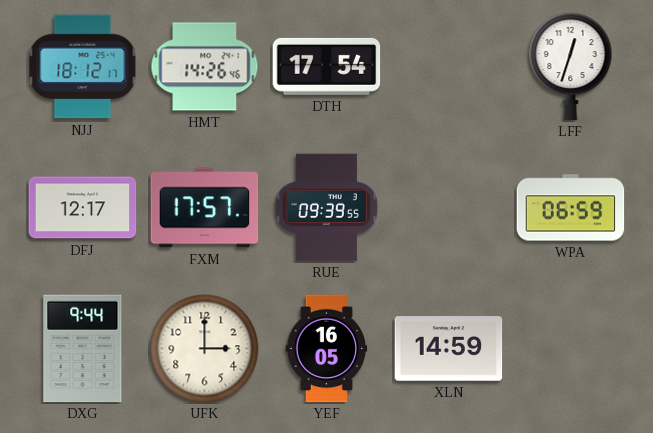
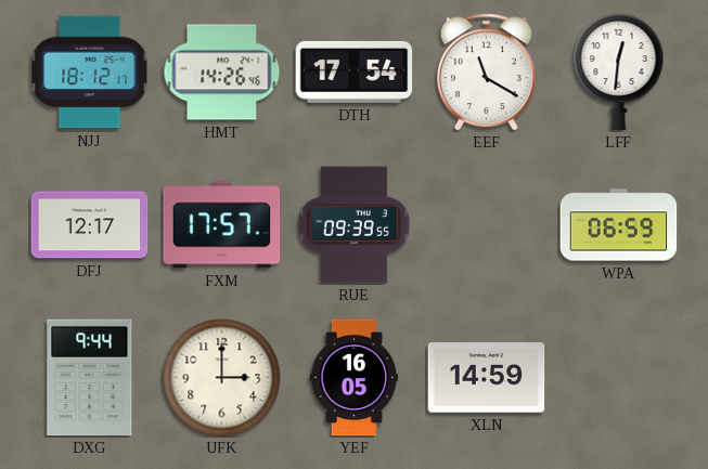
EEF: none -> 11:20
LFF: 12:33 -> 12:31
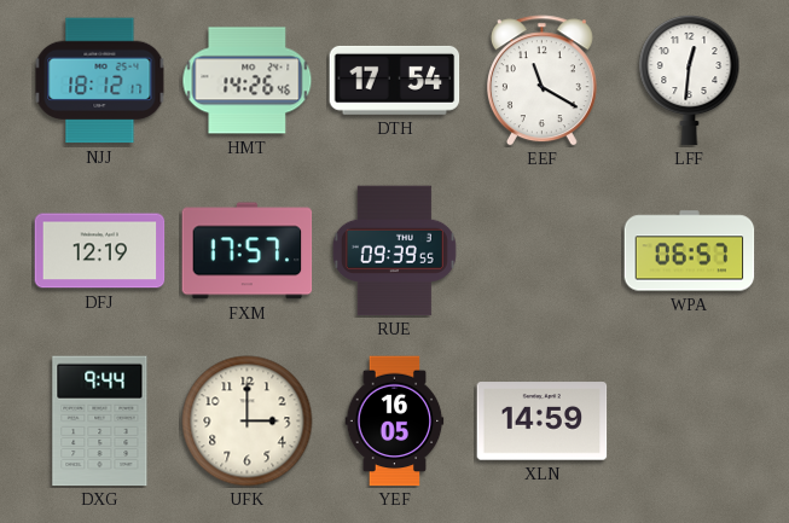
DFJ: 12:17 -> 12:19
WPA: 06:59 -> 06:57
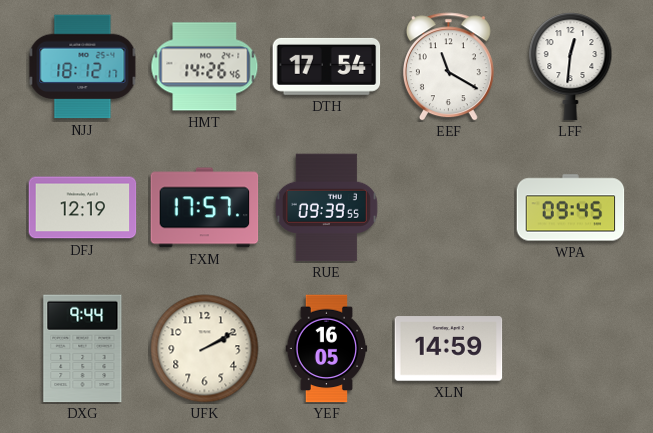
WPA: 06:57 -> 09:45
UFK: 3:00 -> 2:10
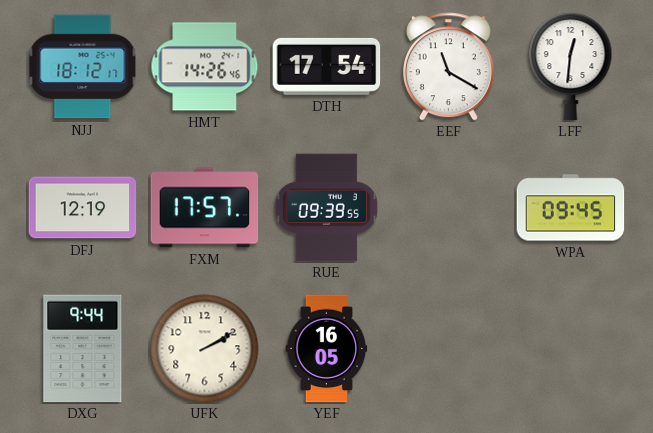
XLN: 14:59 -> none
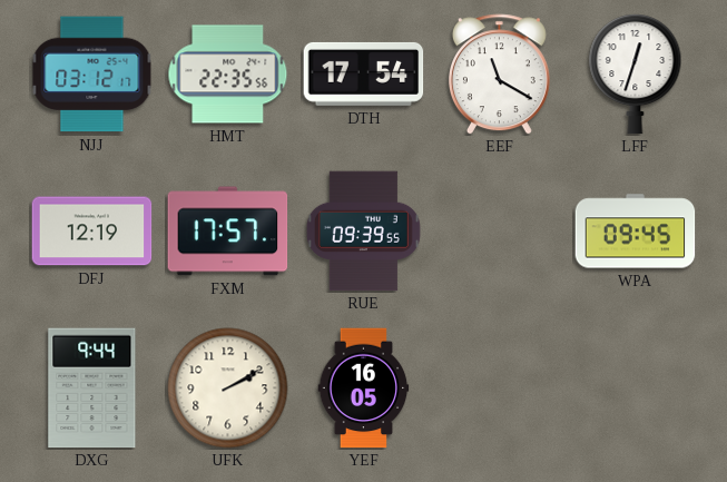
NJJ: 18:12 -> 03:12
HMT: 14:26 -> 22:35
LFF: 12:31 -> 12:33
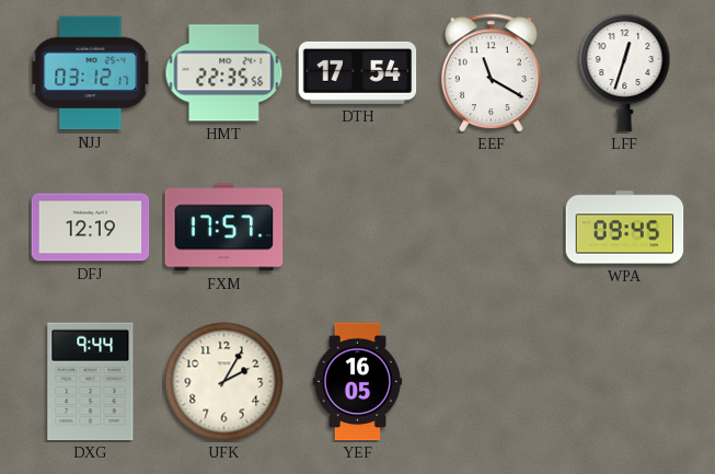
RUE: 09:39 -> none
UFK: 2:10 -> 2:05
